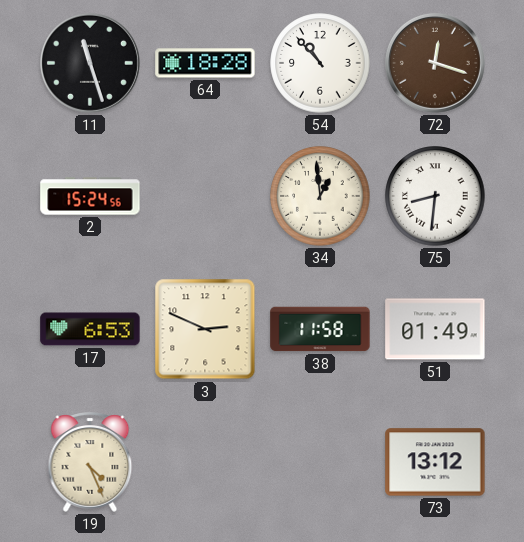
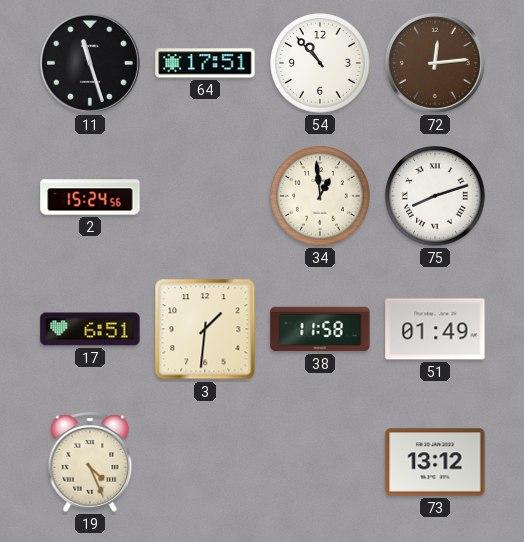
64: 18:28 -> 17:51
72: 12:18 -> 12:14
75: 8:31 -> 8:12
17: 6:53 -> 6:51
3: 2:49 -> 1:31
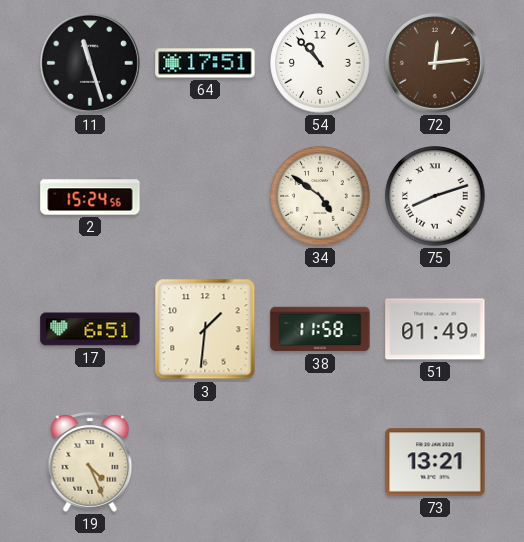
34: 12:59 -> 4:51
73: 13:12 -> 13:21
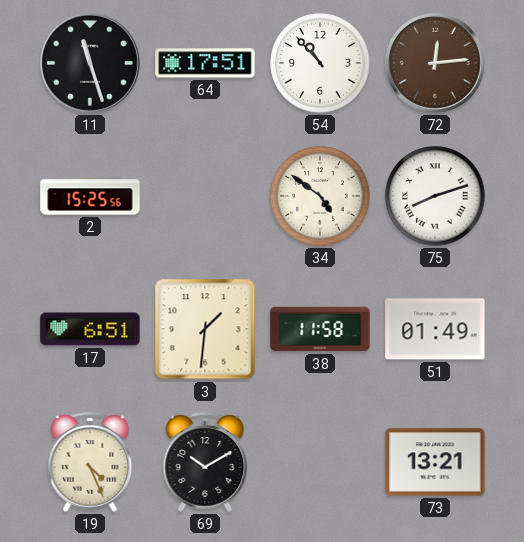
2: 15:24 -> 15:25
69: none -> 10:10
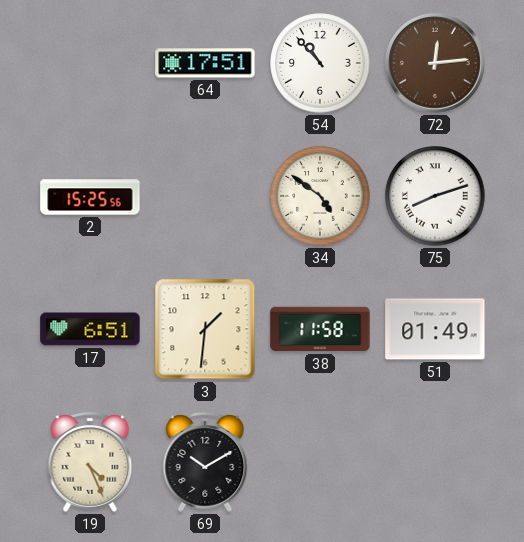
11: 11:27 -> none
73: 13:21 -> none
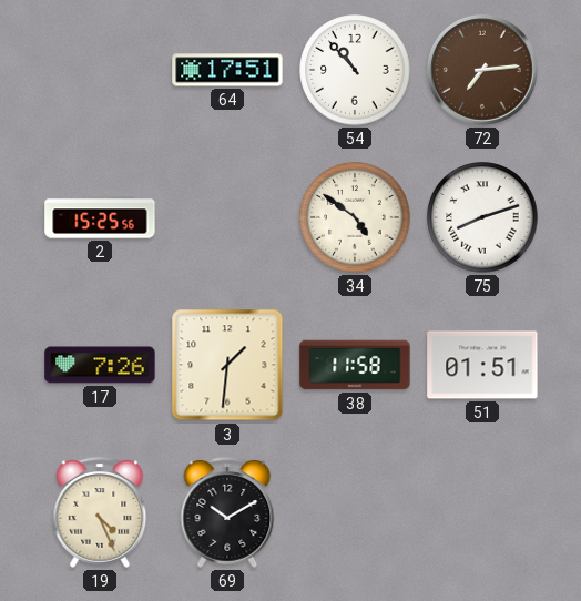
72: 12:14 -> 7:14
17: 6:51 -> 7:26
51: 01:49 -> 01:51
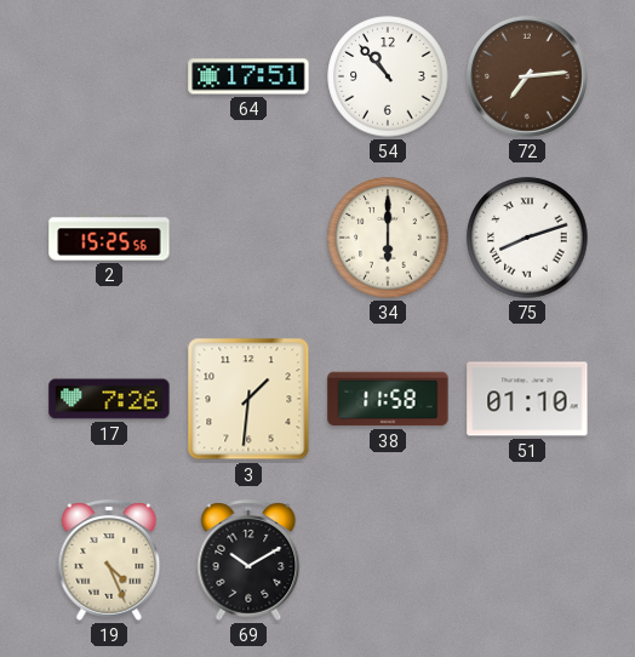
34: 4:51 -> 6:00
51: 01:51 -> 01:10
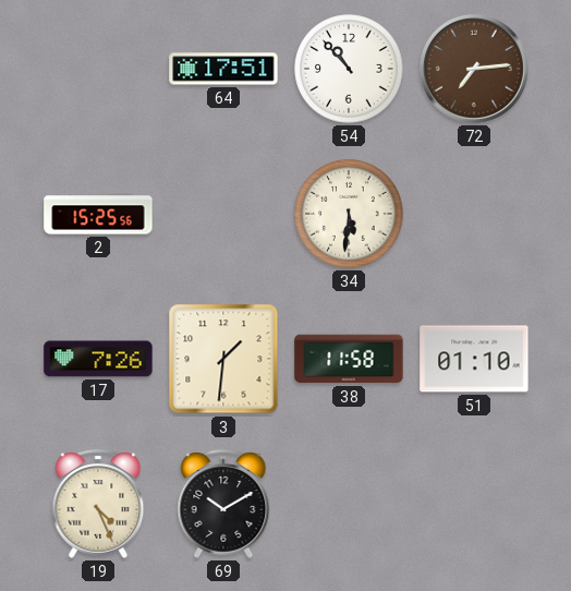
34: 6:00 -> 5:31
75: 8:12 -> none
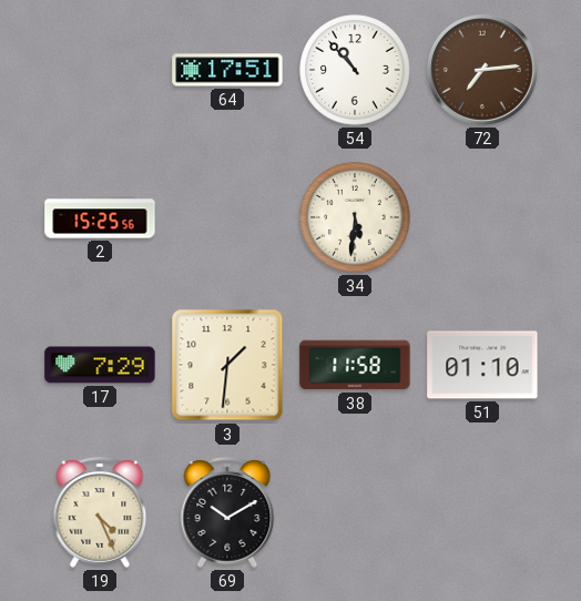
17: 7:26 -> 7:29
